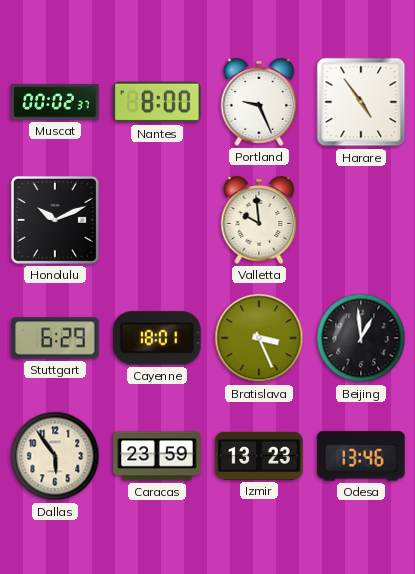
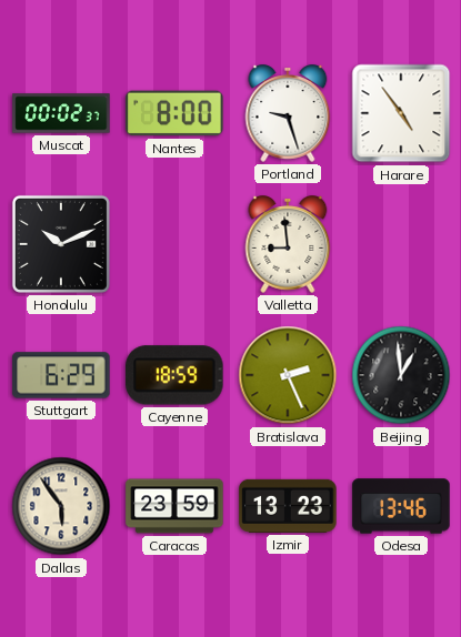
Portland: 9:26 -> 9:27
Valletta: 9:59 -> 8:59
Cayenne: 18:01 -> 18:59
Bratislava: 3:26 -> 2:26
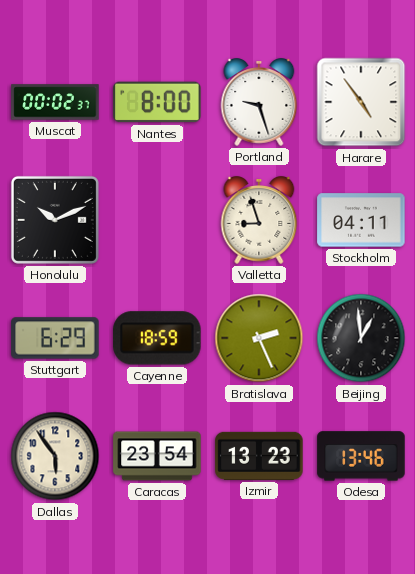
Valletta: 8:59 -> 8:57
Stockholm: none -> 04:11
Caracas: 23:59 -> 23:54
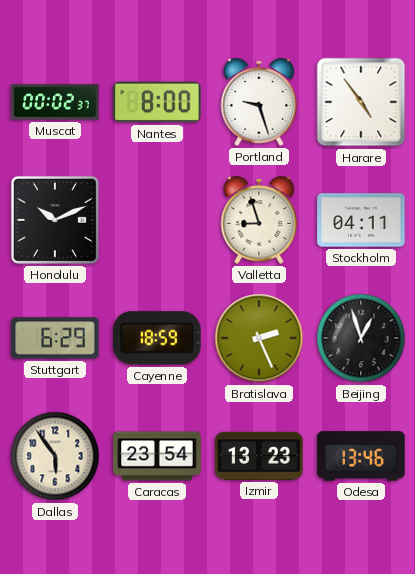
Beijing: 12:59 -> 12:57
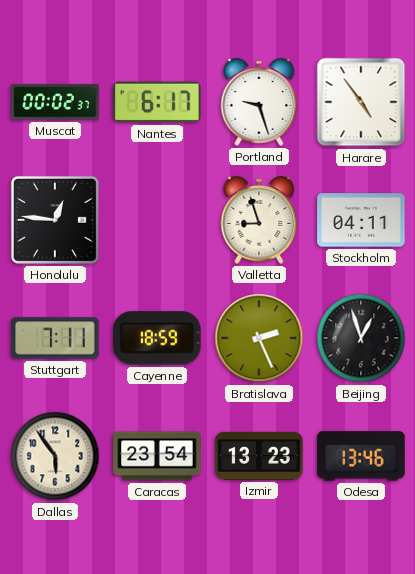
Nantes: 8:00 -> 6:17
Honolulu: 10:11 -> 12:46
Stuttgart: 6:29 -> 7:11
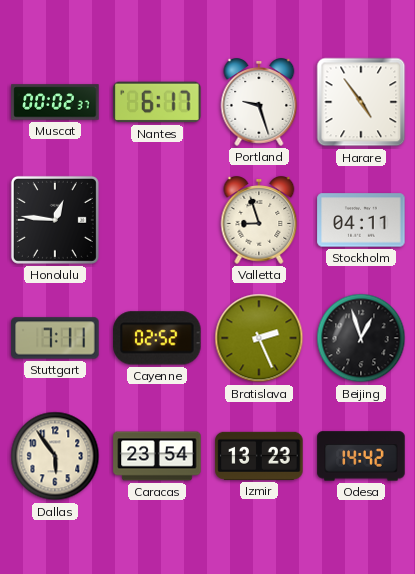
Cayenne: 18:59 -> 02:52
Odesa: 13:46 -> 14:42
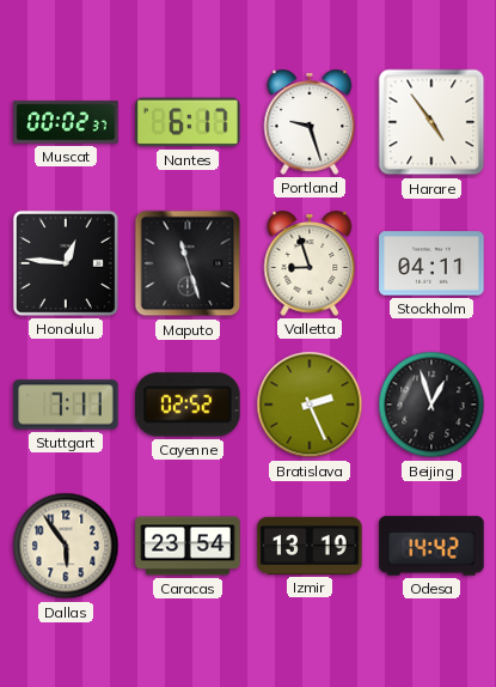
Maputo: none -> 11:27
Izmir: 13:23 -> 13:19
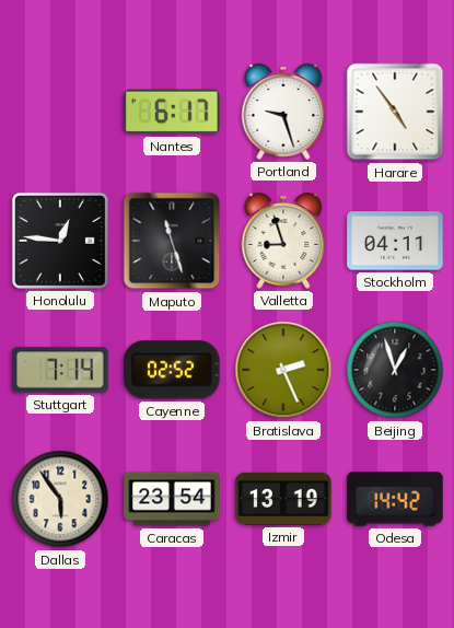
Muscat: 00:02 -> none
Stuttgart: 7:11 -> 7:14
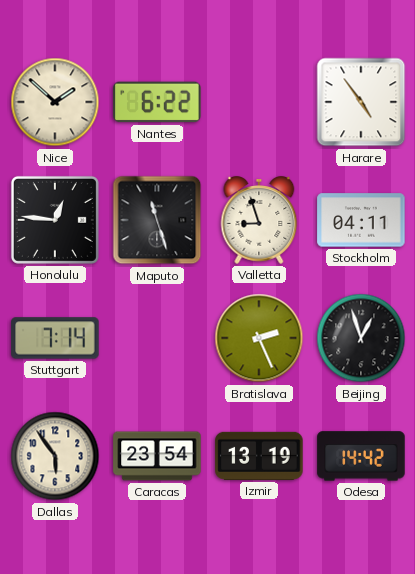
Nice: none -> 1:52
Nantes: 6:17 -> 6:22
Portland: 9:27 -> none
Cayenne: 02:52 -> none
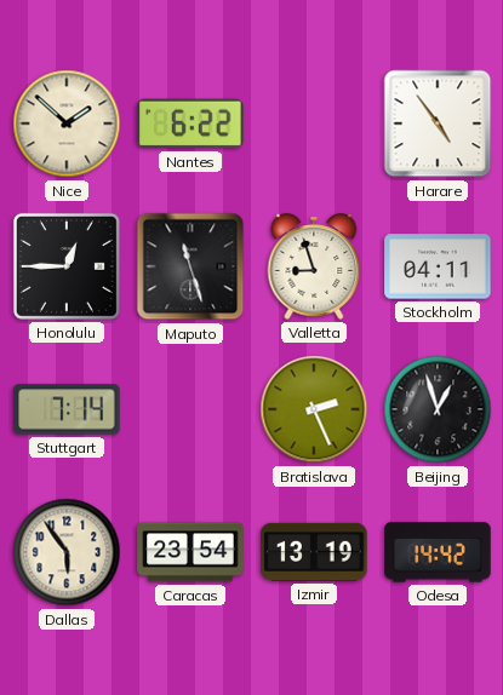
Honolulu: 12:46 -> 12:45
